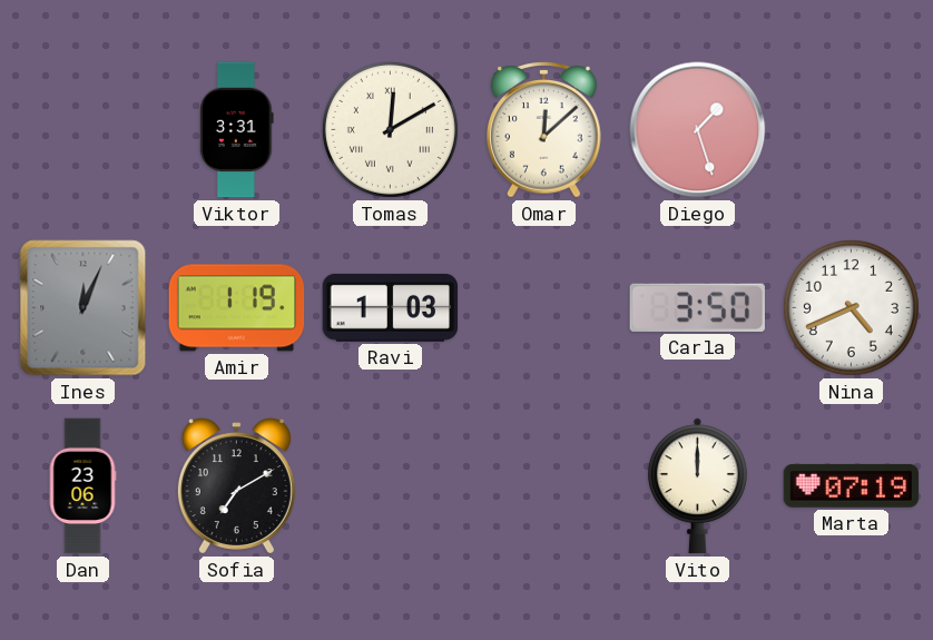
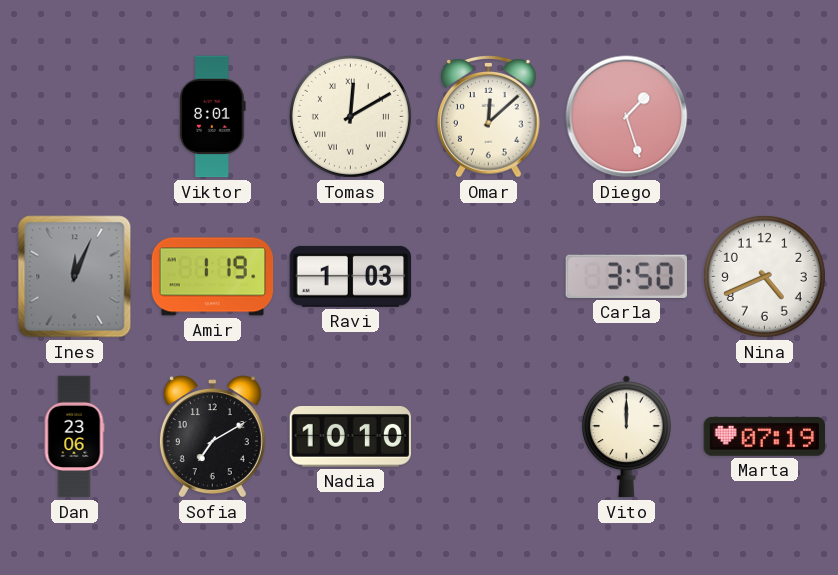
Viktor: 3:31 -> 8:01
Nadia: none -> 10:10
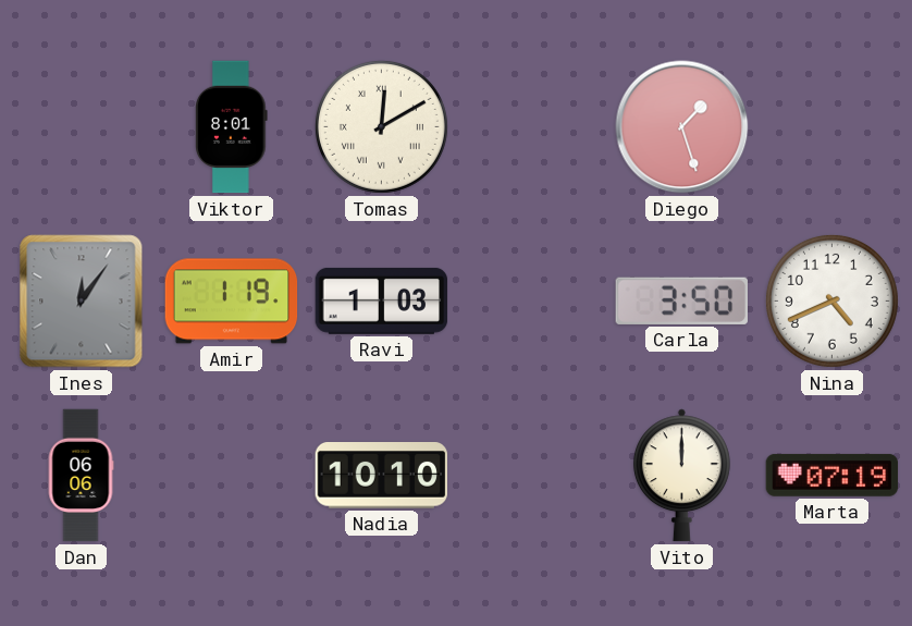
Omar: 12:08 -> none
Ines: 12:04 -> 12:06
Dan: 23:06 -> 06:06
Sofia: 7:10 -> none
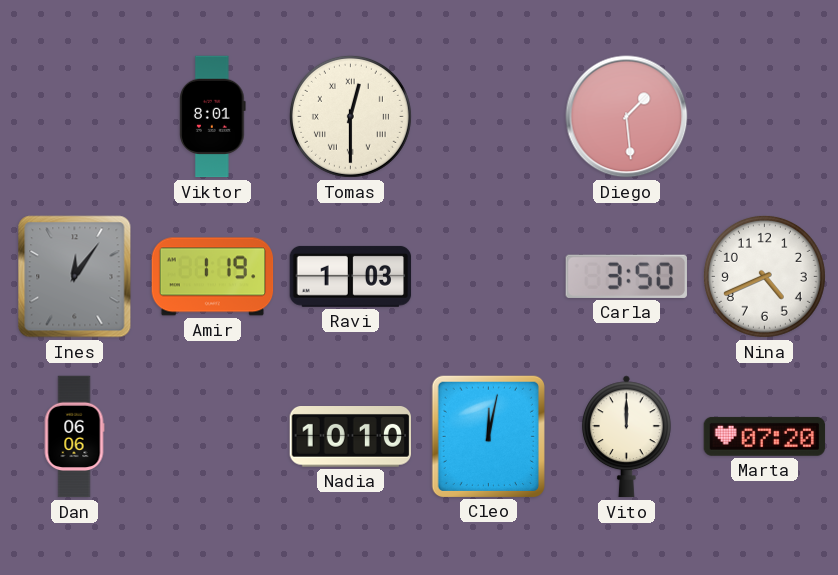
Tomas: 12:10 -> 12:30
Diego: 1:27 -> 1:29
Cleo: none -> 12:02
Marta: 07:19 -> 07:20
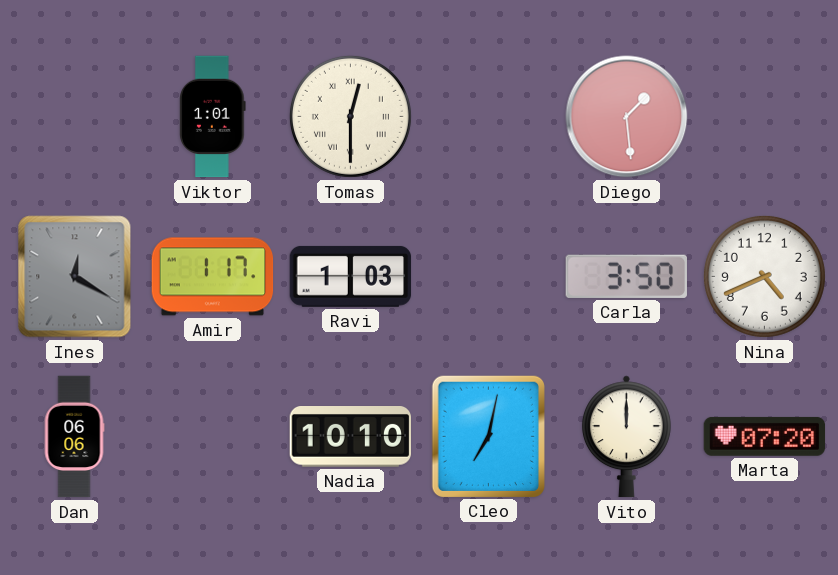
Viktor: 8:01 -> 1:01
Ines: 12:06 -> 12:20
Amir: 1:19 -> 1:17
Cleo: 12:02 -> 7:02
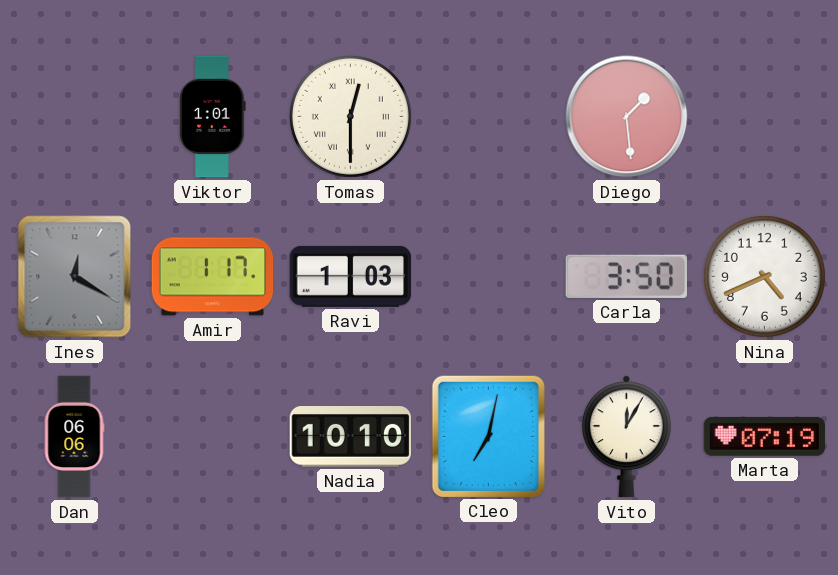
Vito: 12:00 -> 12:05
Marta: 07:20 -> 07:19
